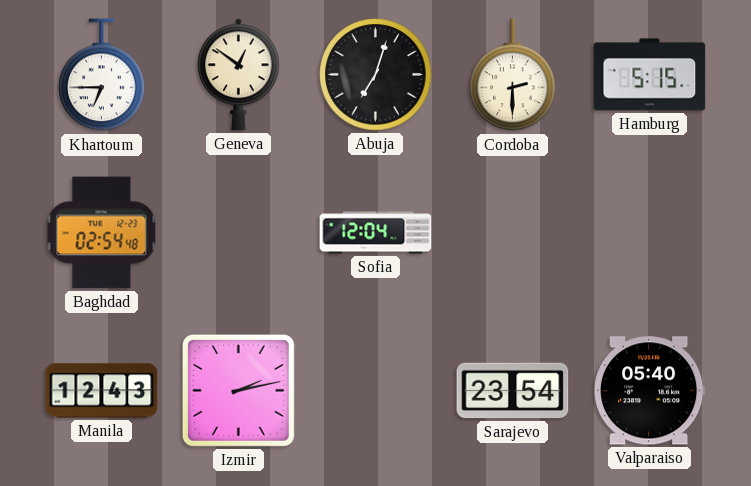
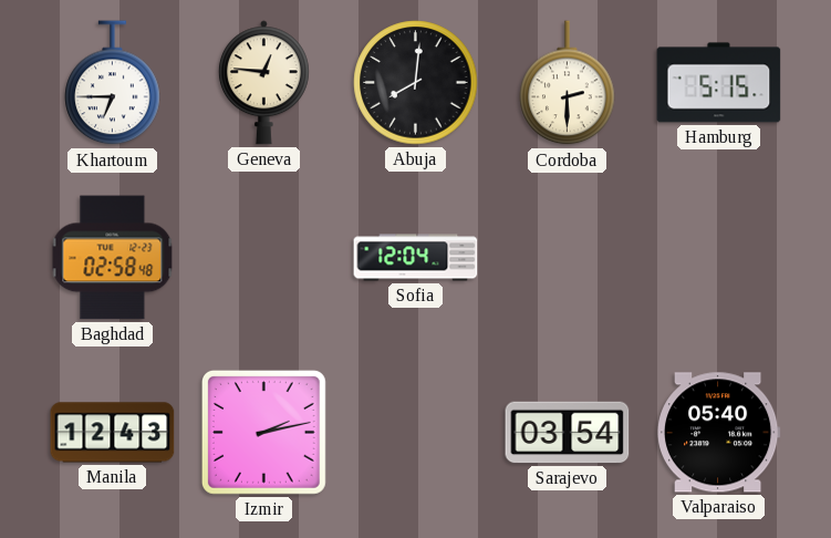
Geneva: 12:51 -> 12:46
Abuja: 7:03 -> 8:01
Baghdad: 02:54 -> 02:58
Sarajevo: 23:54 -> 03:54
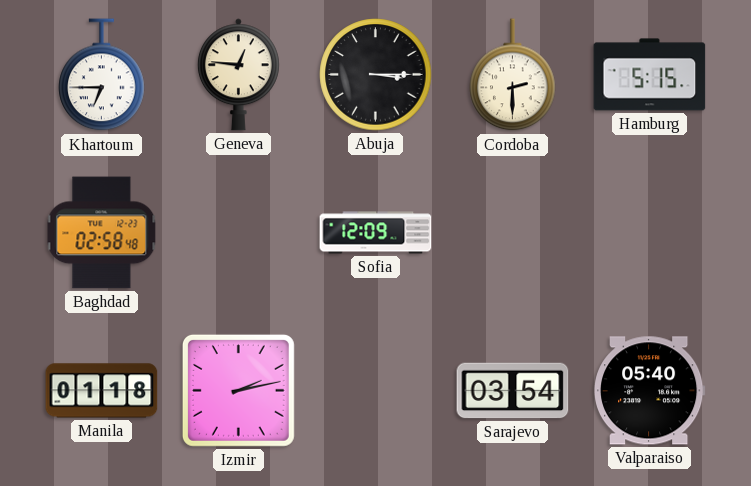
Abuja: 8:01 -> 3:15
Sofia: 12:04 -> 12:09
Manila: 12:43 -> 01:18
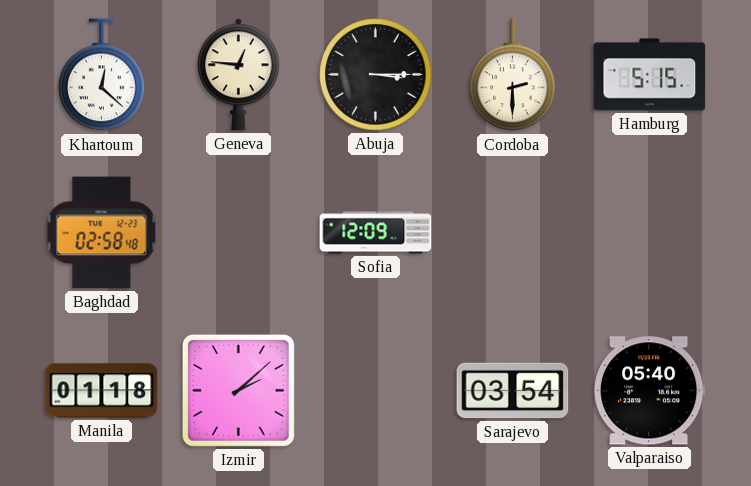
Khartoum: 6:45 -> 12:22
Izmir: 2:13 -> 2:08
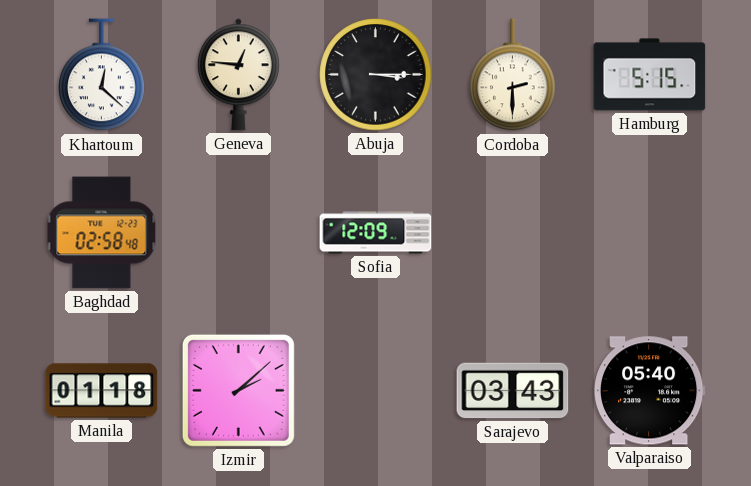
Sarajevo: 03:54 -> 03:43
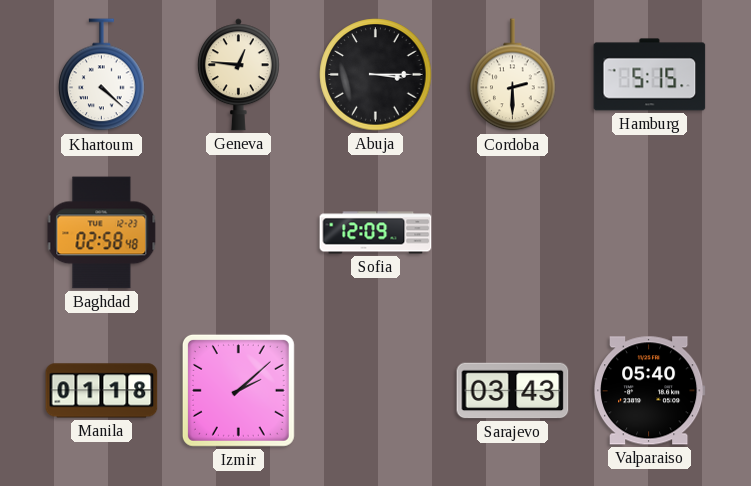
Khartoum: 12:22 -> 4:22
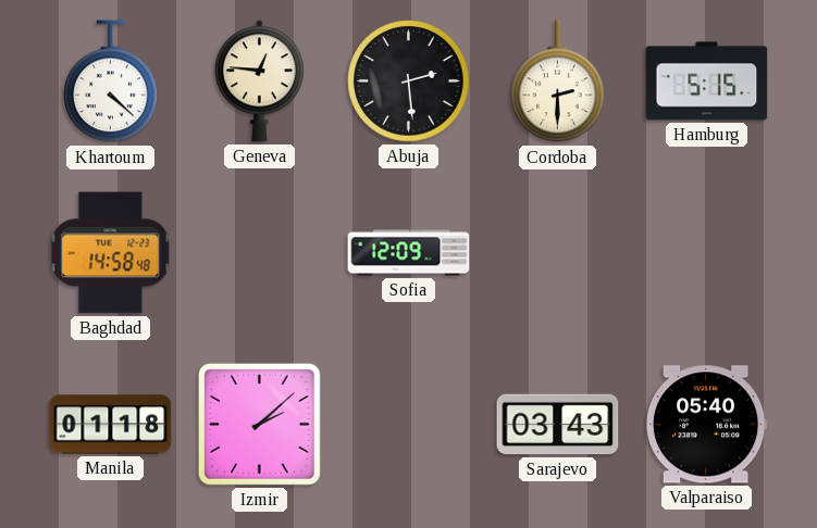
Abuja: 3:15 -> 2:29
Baghdad: 02:58 -> 14:58
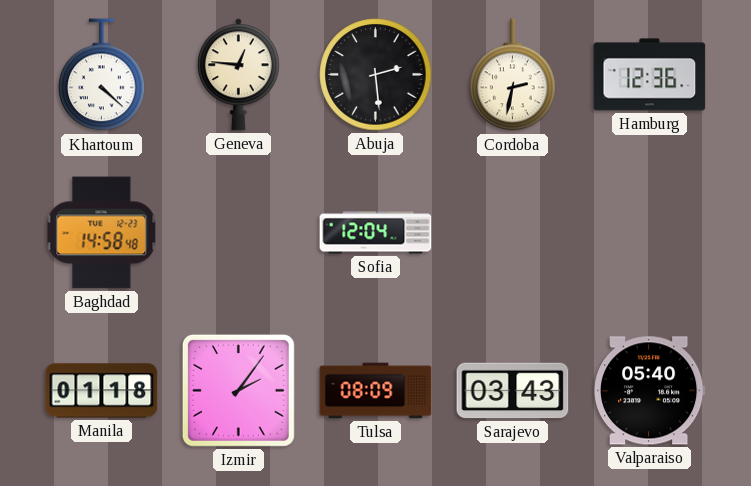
Cordoba: 2:30 -> 2:32
Hamburg: 5:15 -> 12:36
Sofia: 12:09 -> 12:04
Izmir: 2:08 -> 2:06
Tulsa: none -> 08:09
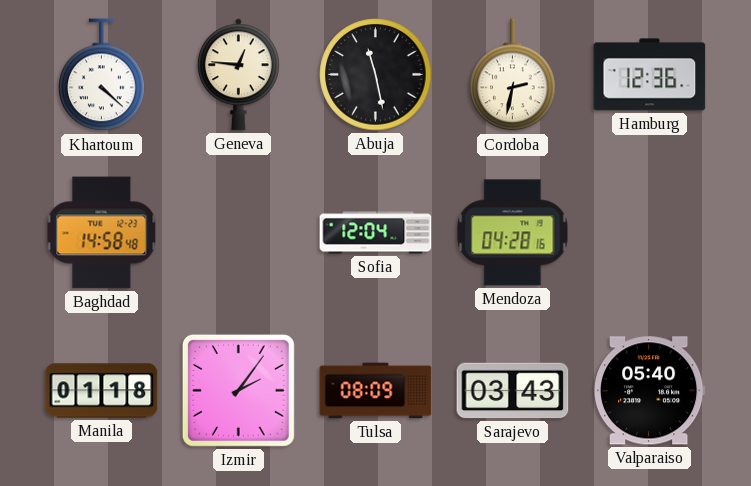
Abuja: 2:29 -> 11:28
Mendoza: none -> 04:28
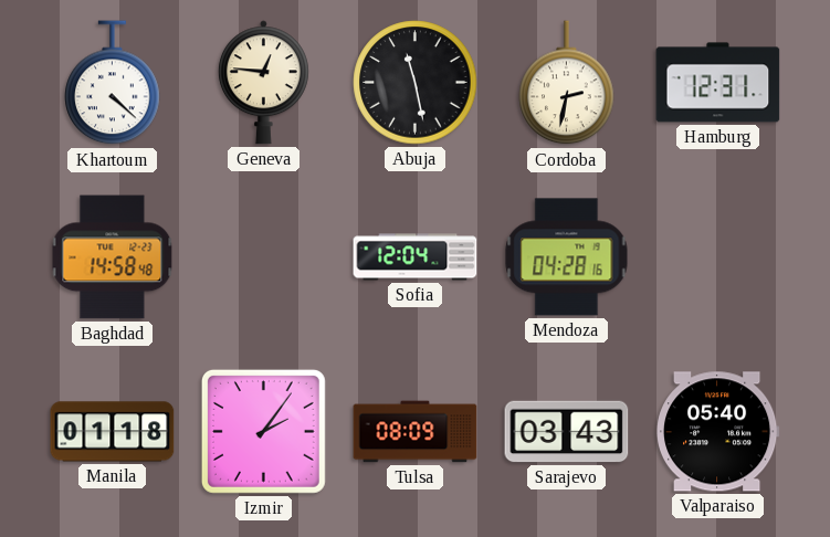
Hamburg: 12:36 -> 12:31
